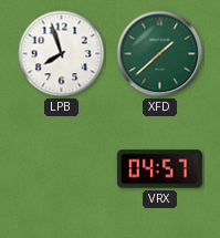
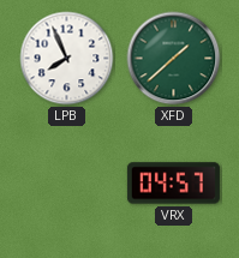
LPB: 7:57 -> 7:56
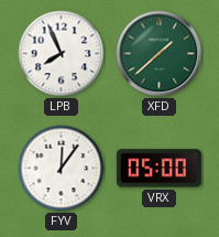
FYV: none -> 12:06
VRX: 04:57 -> 05:00
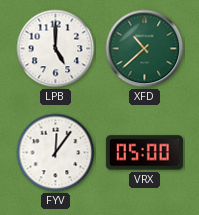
LPB: 7:56 -> 5:00
XFD: 1:38 -> 10:38
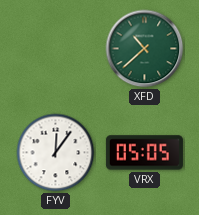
LPB: 5:00 -> none
VRX: 05:00 -> 05:05
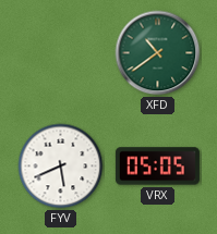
XFD: 10:38 -> 10:39
FYV: 12:06 -> 5:41
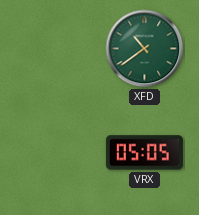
FYV: 5:41 -> none
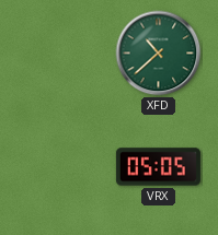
XFD: 10:39 -> 10:38
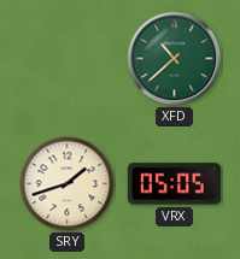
SRY: none -> 1:42
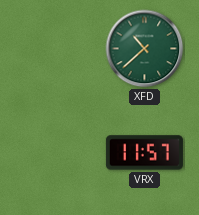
SRY: 1:42 -> none
VRX: 05:05 -> 11:57
